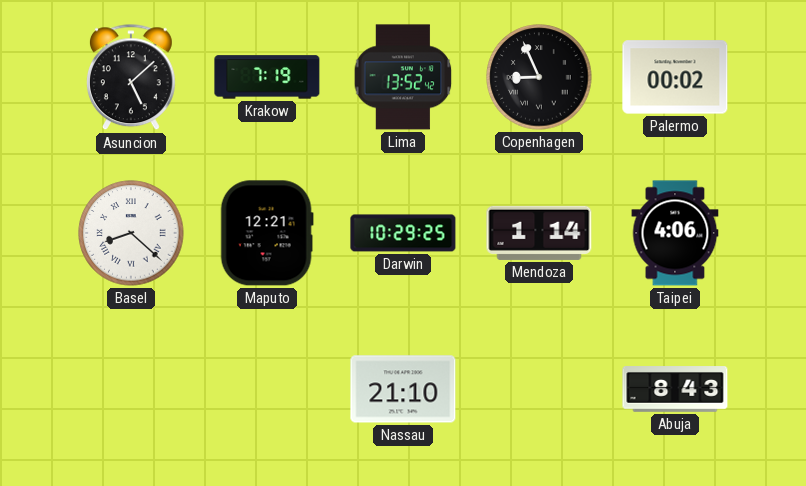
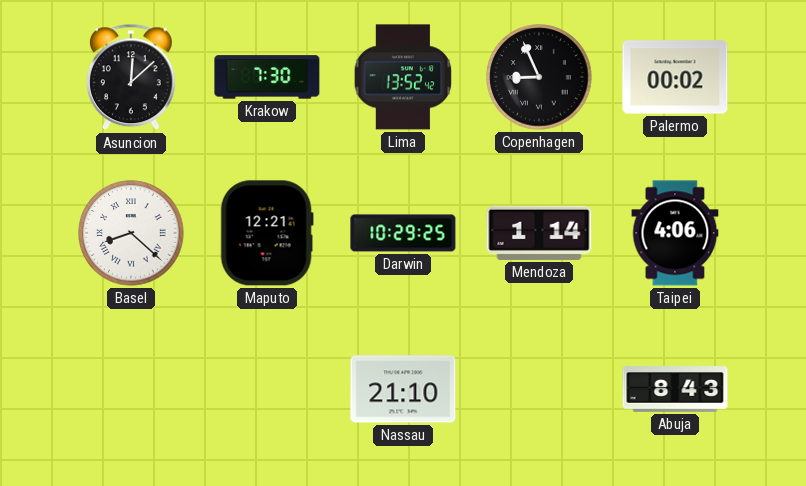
Asuncion: 5:08 -> 12:08
Krakow: 7:19 -> 7:30
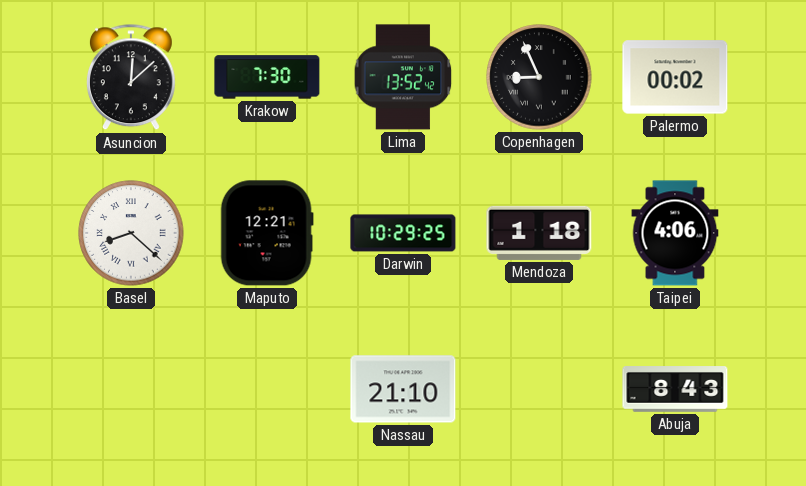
Mendoza: 1:14 -> 1:18
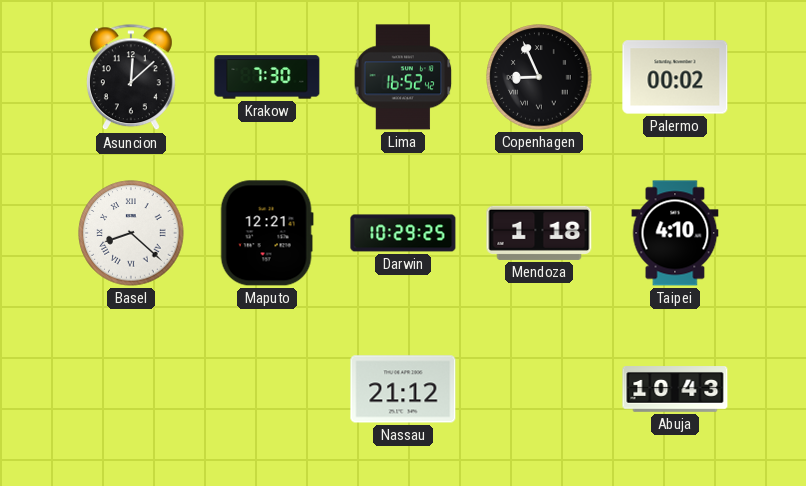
Lima: 13:52 -> 16:52
Taipei: 4:06 -> 4:10
Nassau: 21:10 -> 21:12
Abuja: 8:43 -> 10:43
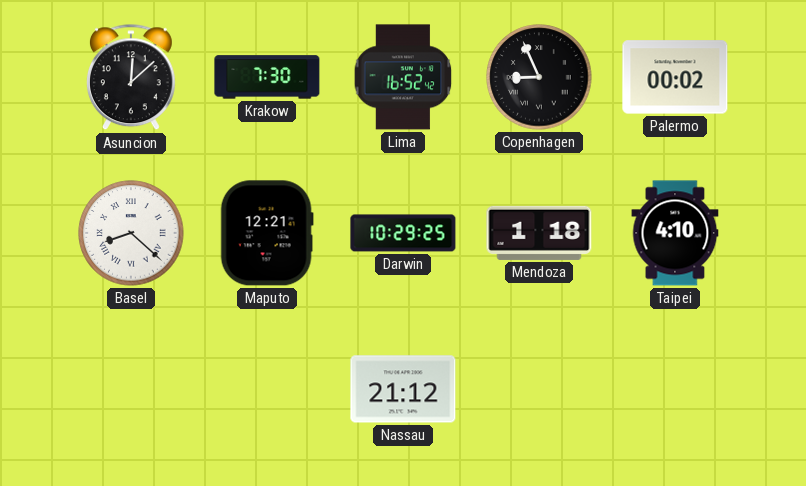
Abuja: 10:43 -> none
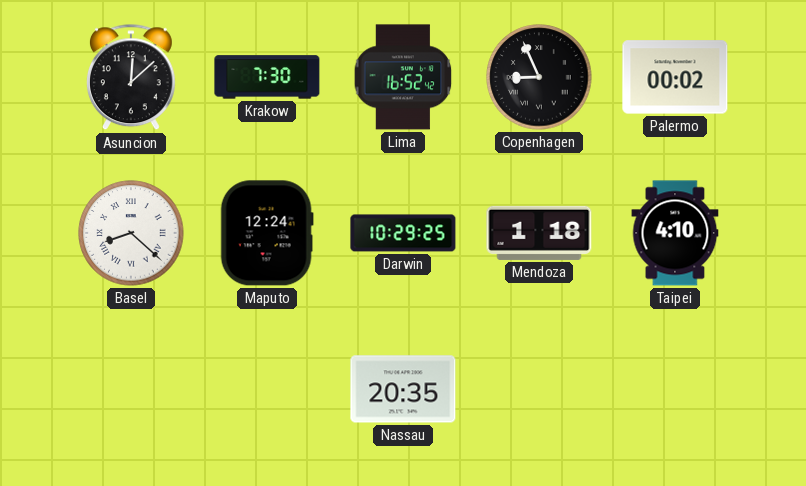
Maputo: 12:21 -> 12:24
Nassau: 21:12 -> 20:35
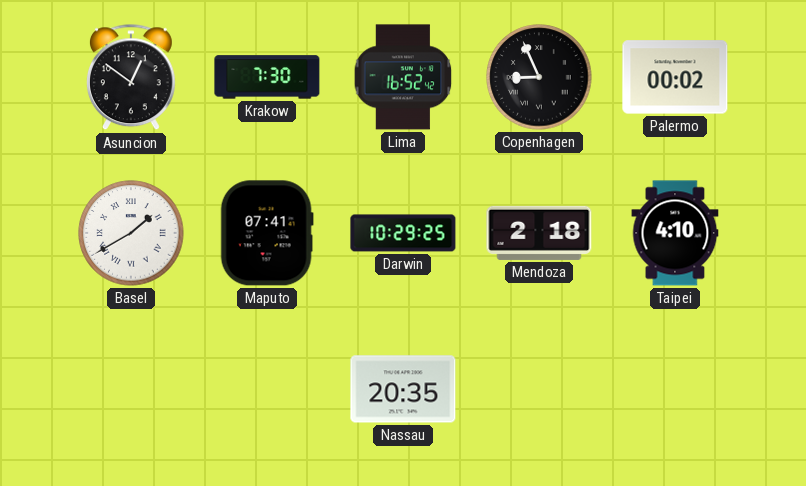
Asuncion: 12:08 -> 12:51
Basel: 8:22 -> 1:40
Maputo: 12:24 -> 07:41
Mendoza: 1:18 -> 2:18
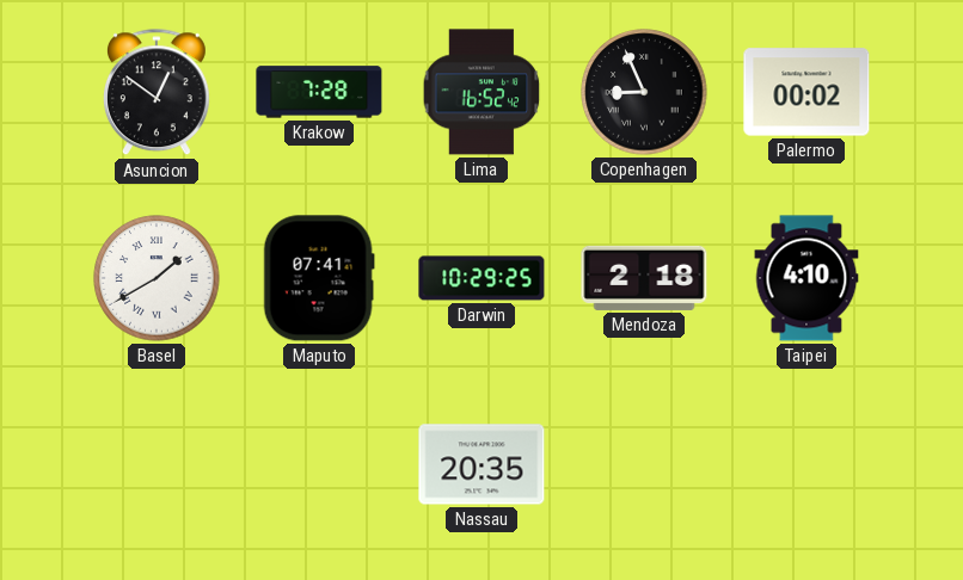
Krakow: 7:30 -> 7:28
